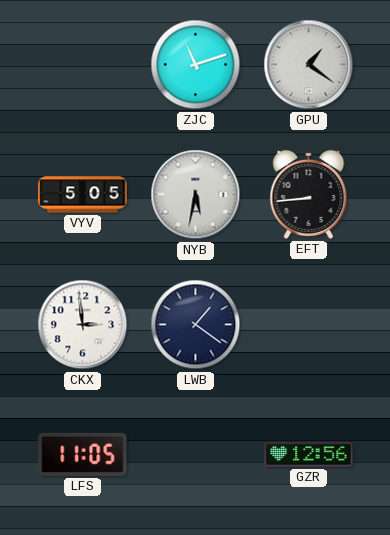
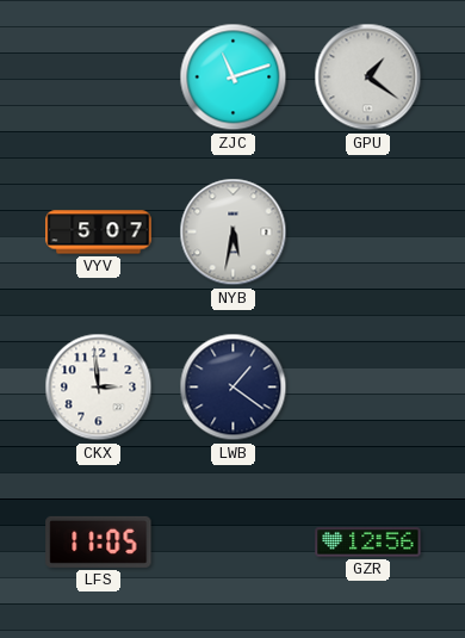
VYV: 5:05 -> 5:07
EFT: 8:44 -> none
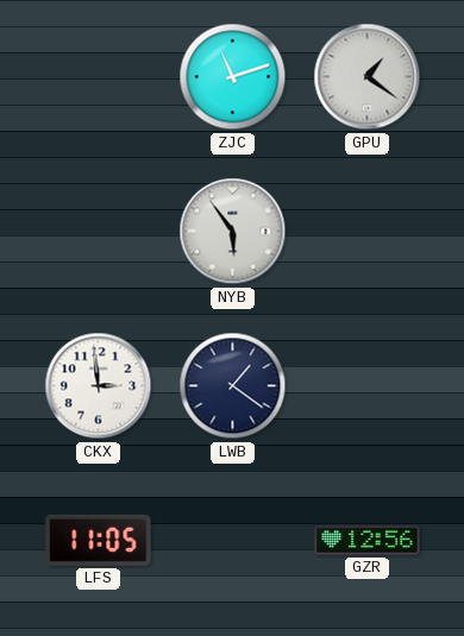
VYV: 5:07 -> none
NYB: 5:32 -> 5:54
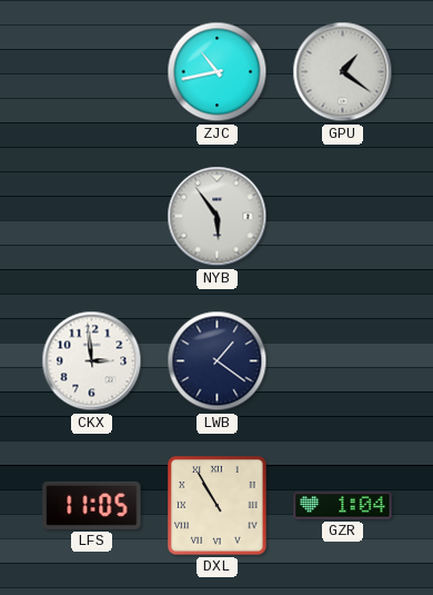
ZJC: 11:12 -> 10:43
DXL: none -> 10:55
GZR: 12:56 -> 1:04
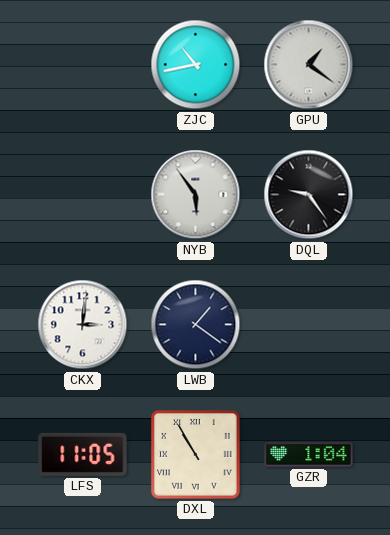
DQL: none -> 9:24
CKX: 2:59 -> 3:01
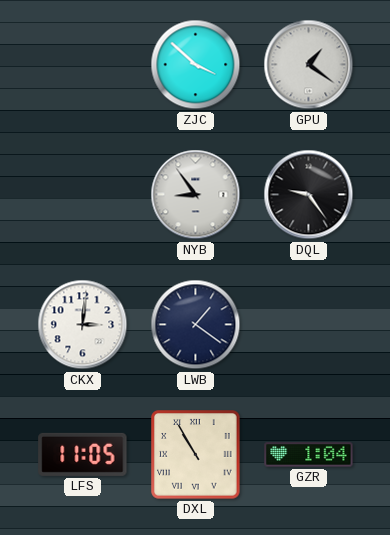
ZJC: 10:43 -> 3:52
NYB: 5:54 -> 8:54
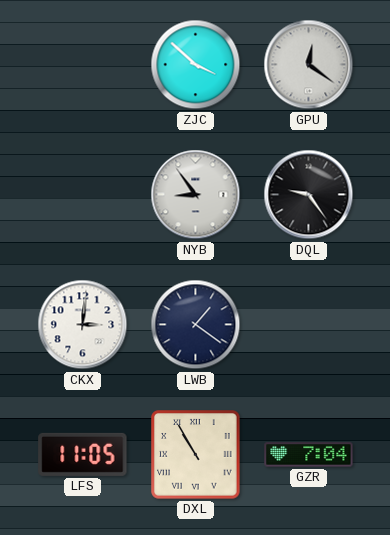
GPU: 1:21 -> 12:21
GZR: 1:04 -> 7:04
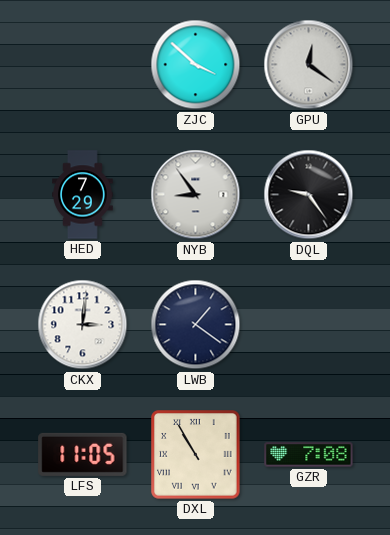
HED: none -> 7:29
GZR: 7:04 -> 7:08
